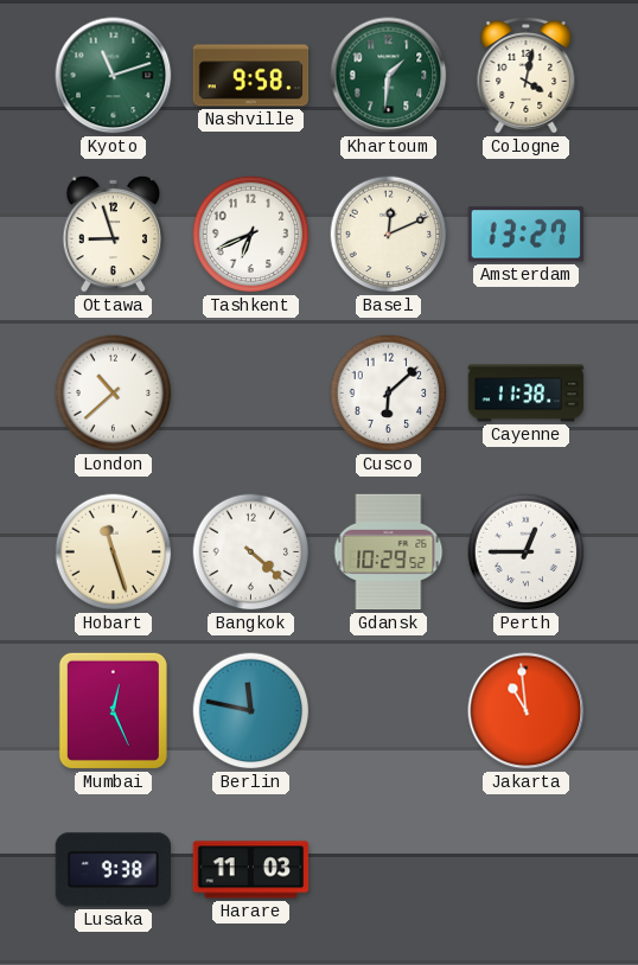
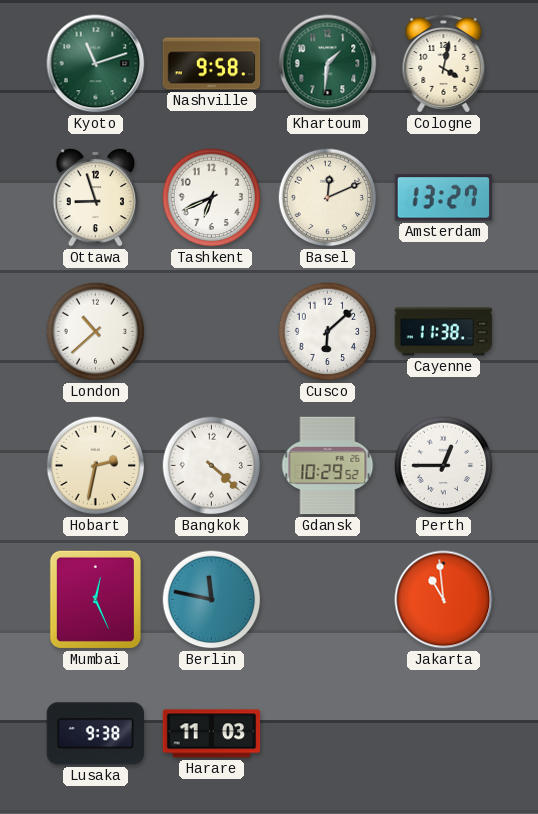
Hobart: 11:27 -> 2:32
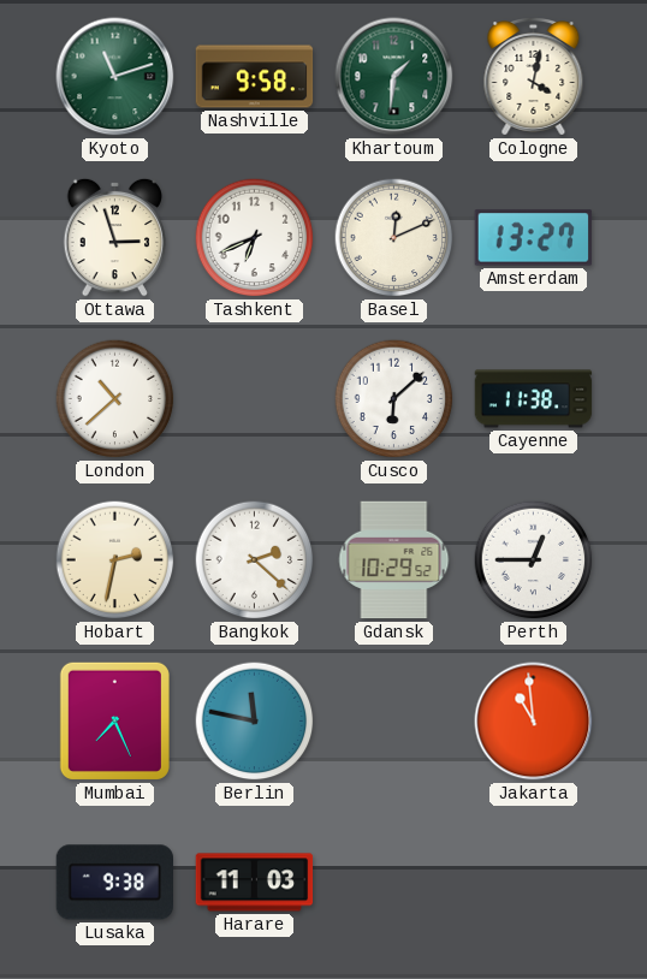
Ottawa: 8:57 -> 2:57
Bangkok: 4:22 -> 2:22
Mumbai: 12:26 -> 7:26
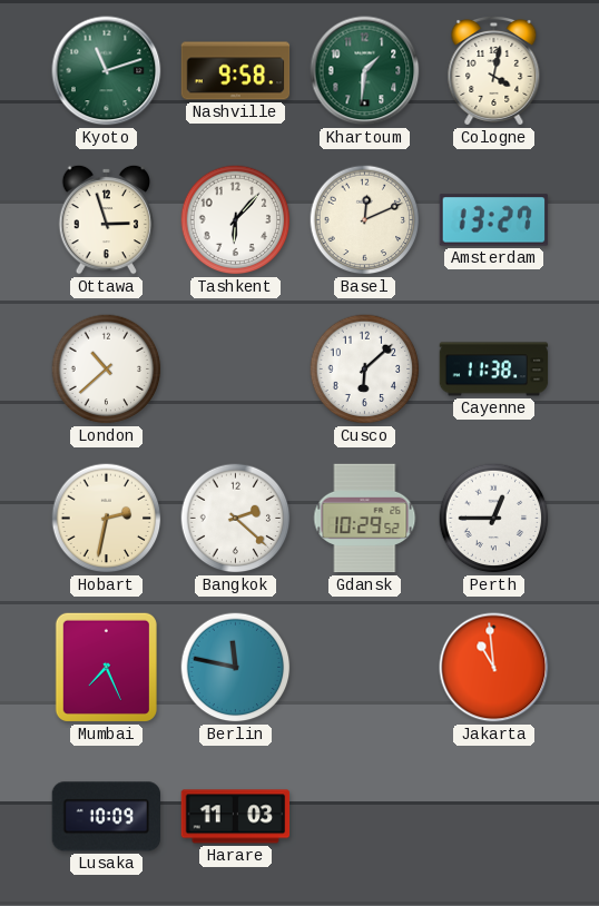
Tashkent: 6:41 -> 6:07
Lusaka: 9:38 -> 10:09
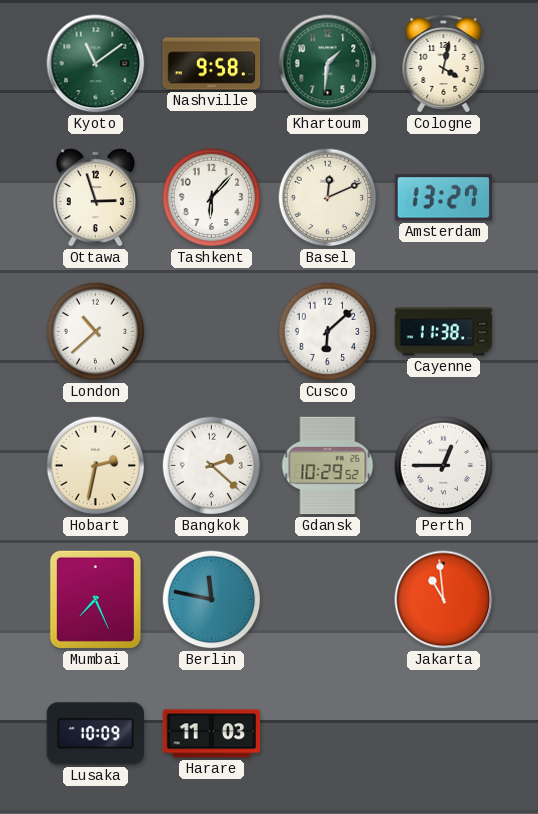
Kyoto: 11:12 -> 11:09
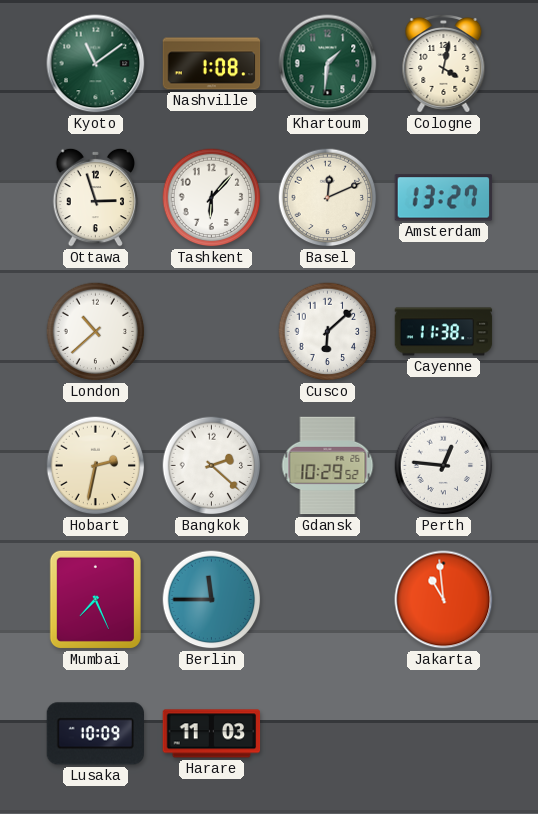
Nashville: 9:58 -> 1:08
Perth: 12:45 -> 12:46
Berlin: 11:47 -> 11:45
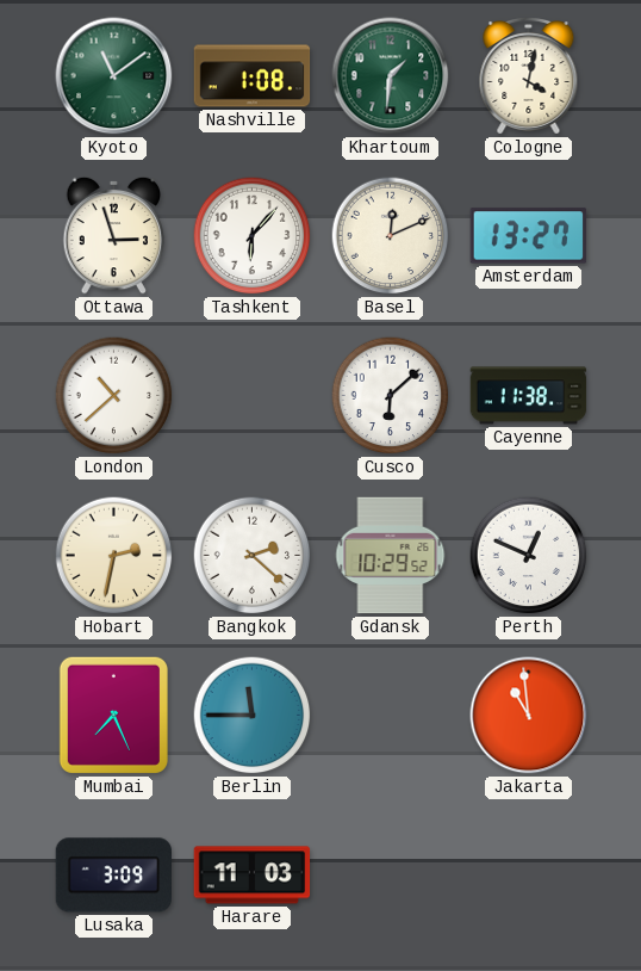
Perth: 12:46 -> 12:49
Lusaka: 10:09 -> 3:09
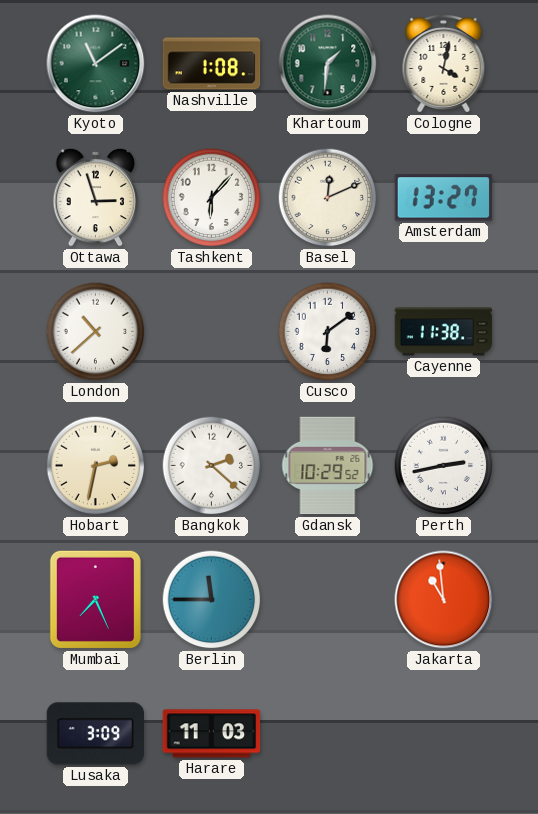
Cusco: 6:08 -> 6:09
Perth: 12:49 -> 2:43
